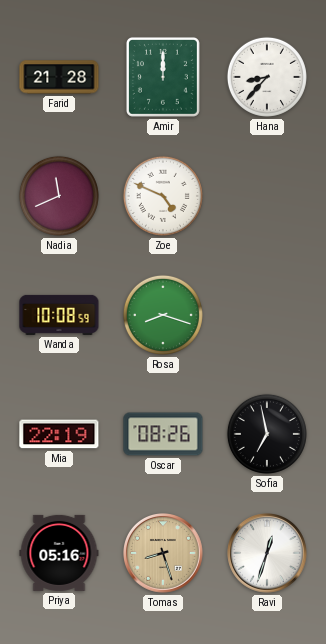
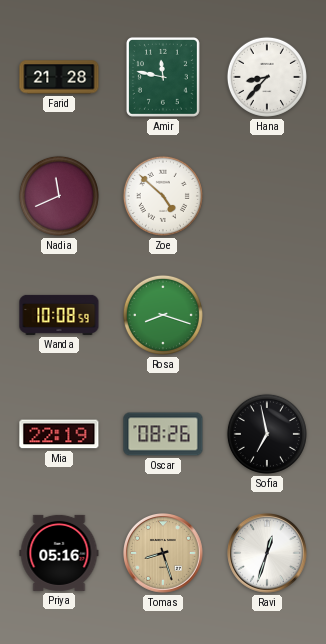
Amir: 12:00 -> 11:47
Zoe: 4:49 -> 4:52
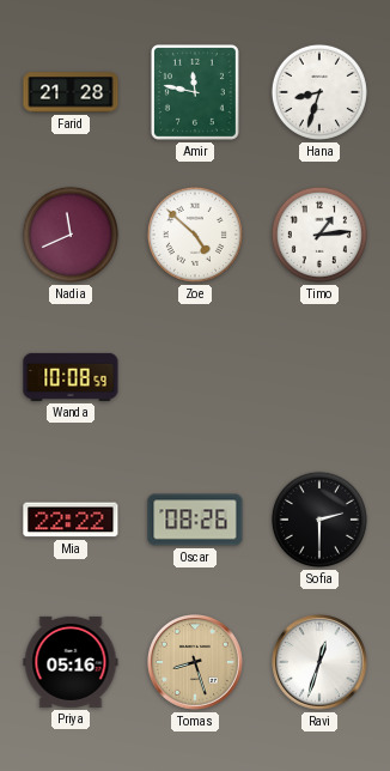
Hana: 8:37 -> 8:33
Timo: none -> 1:14
Rosa: 8:18 -> none
Mia: 22:19 -> 22:22
Sofia: 6:58 -> 2:30
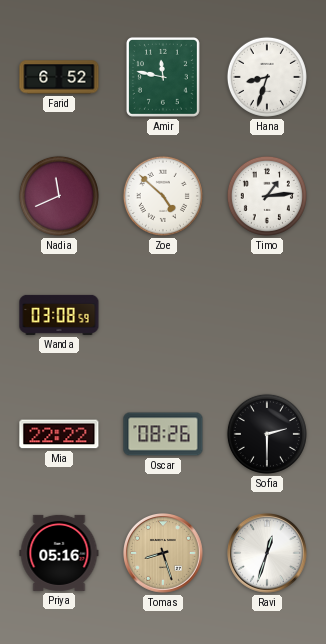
Farid: 21:28 -> 6:52
Wanda: 10:08 -> 03:08
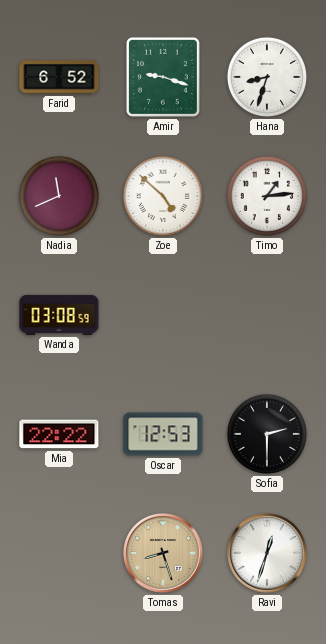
Amir: 11:47 -> 9:18
Oscar: 08:26 -> 12:53
Priya: 05:16 -> none
